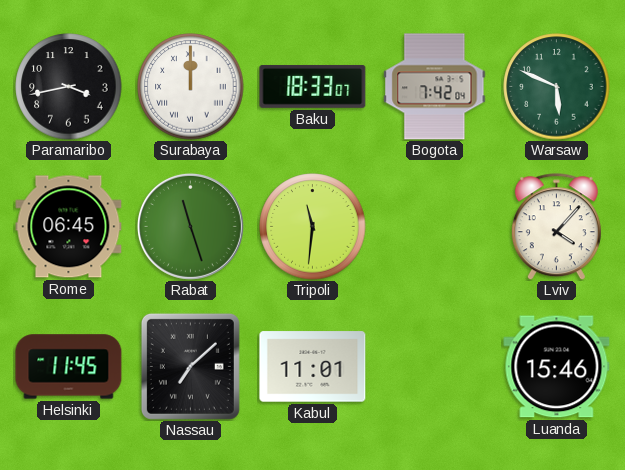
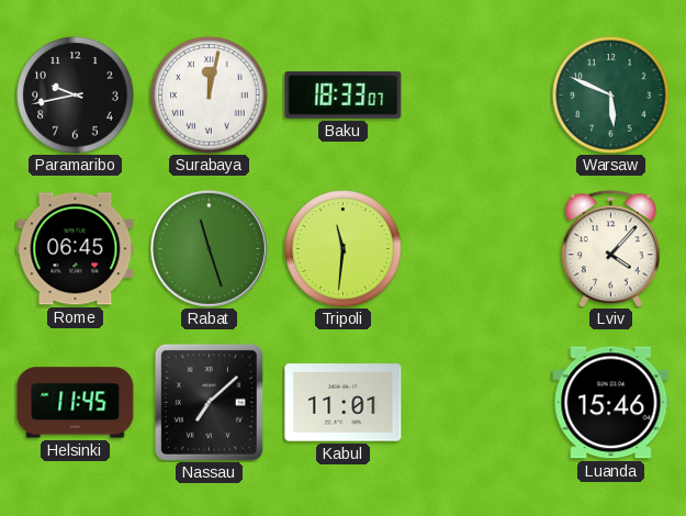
Paramaribo: 3:43 -> 9:43
Surabaya: 12:00 -> 12:02
Bogota: 7:42 -> none
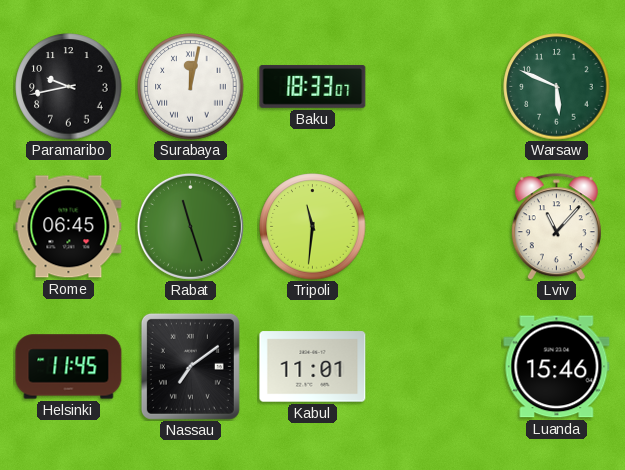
Lviv: 4:07 -> 11:07
Nassau: 7:08 -> 7:09
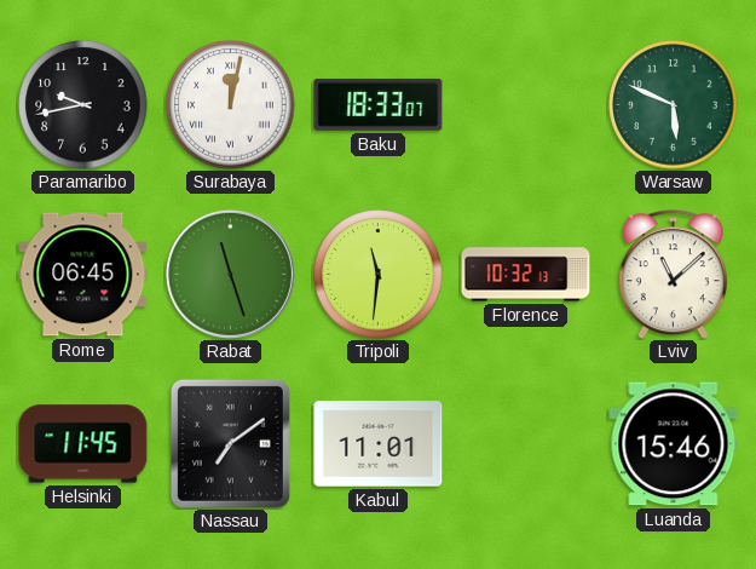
Florence: none -> 10:32
Lviv: 11:07 -> 11:08
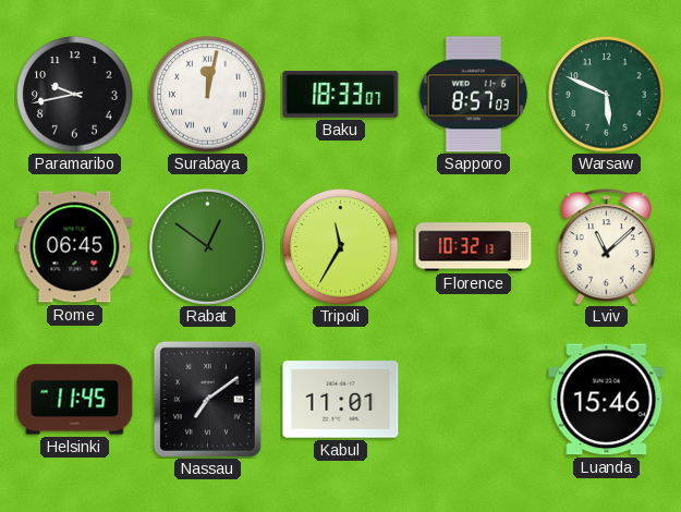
Sapporo: none -> 8:57
Rabat: 11:27 -> 12:51
Tripoli: 11:31 -> 11:35
